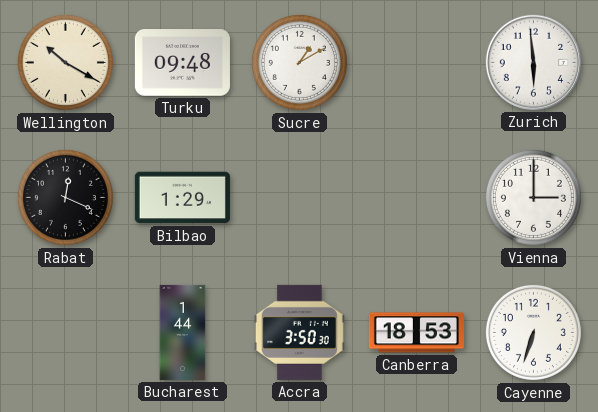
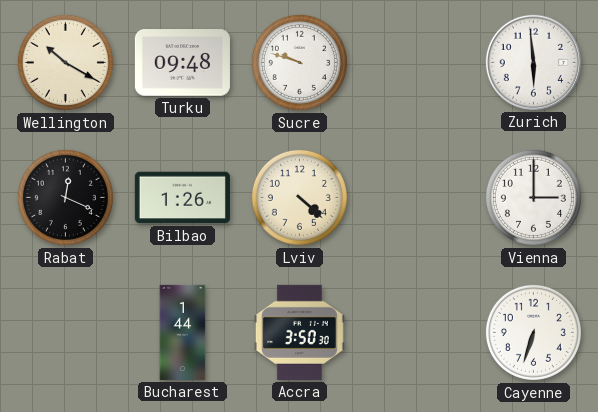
Sucre: 1:10 -> 9:48
Bilbao: 1:29 -> 1:26
Lviv: none -> 4:22
Canberra: 18:53 -> none
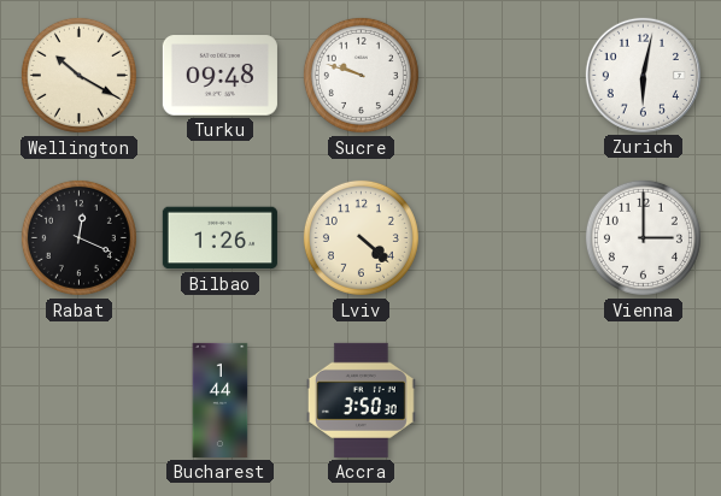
Zurich: 5:59 -> 6:02
Cayenne: 6:33 -> none
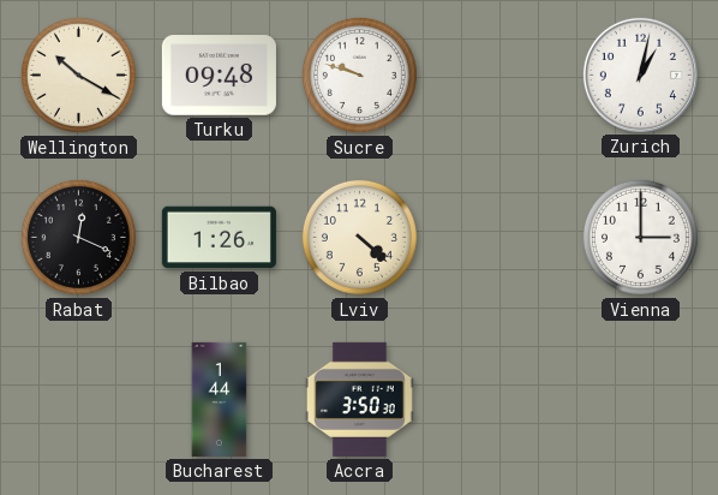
Zurich: 6:02 -> 1:02
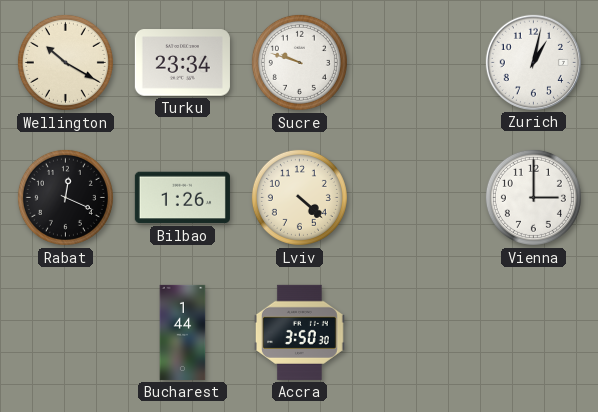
Turku: 09:48 -> 23:34
